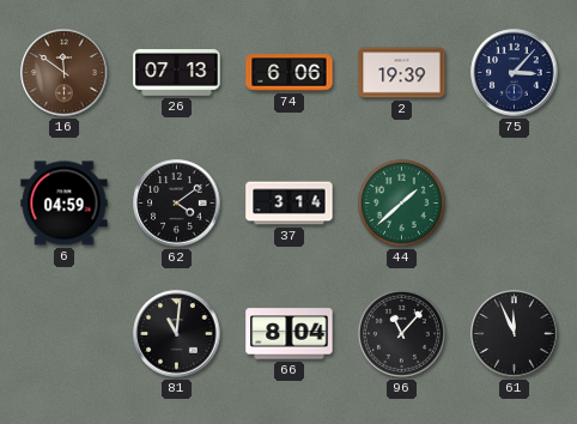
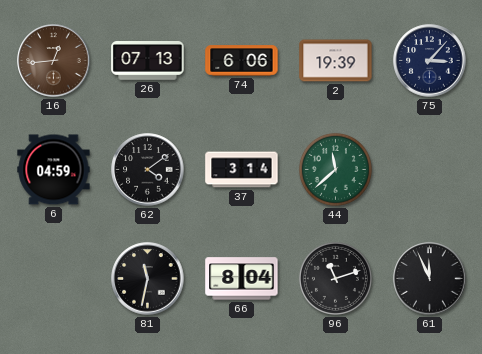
16: 11:51 -> 12:44
44: 1:38 -> 11:38
81: 11:01 -> 11:32
96: 11:07 -> 11:12
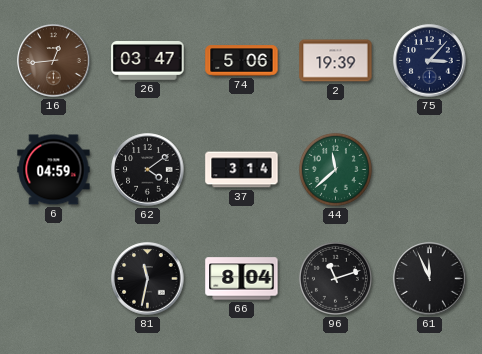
26: 07:13 -> 03:47
74: 6:06 -> 5:06
